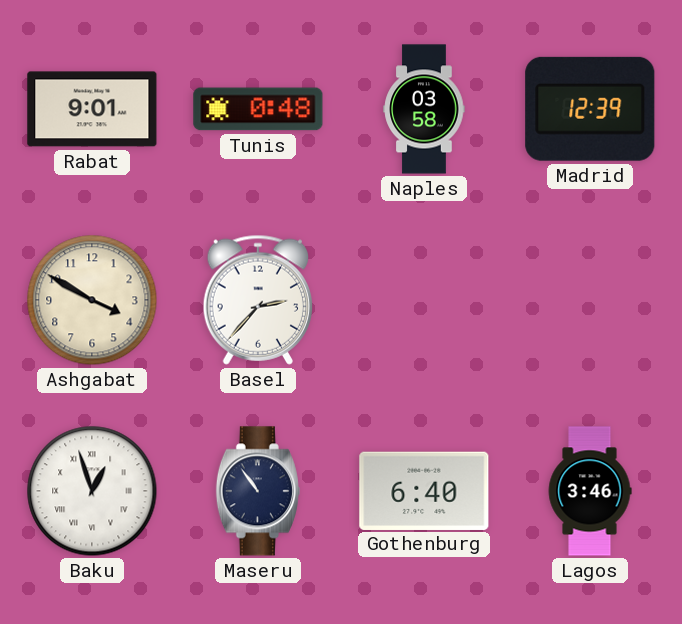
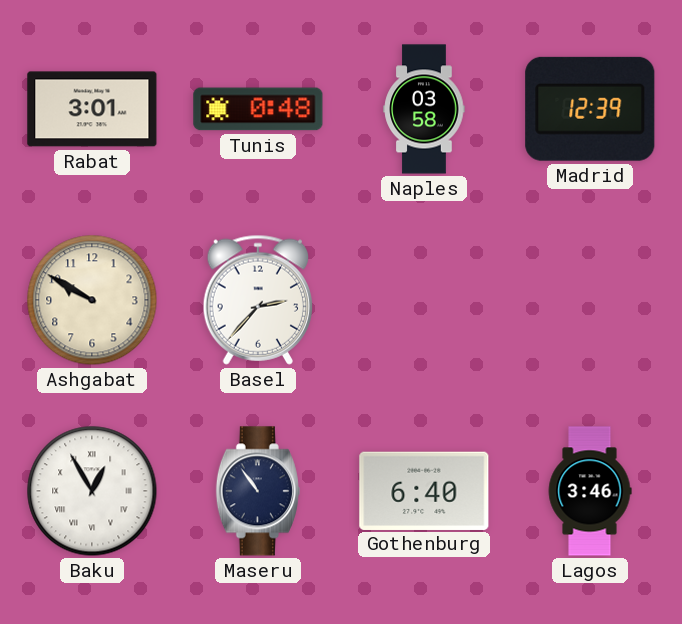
Rabat: 9:01 -> 3:01
Ashgabat: 3:50 -> 9:50
Baku: 12:57 -> 12:55
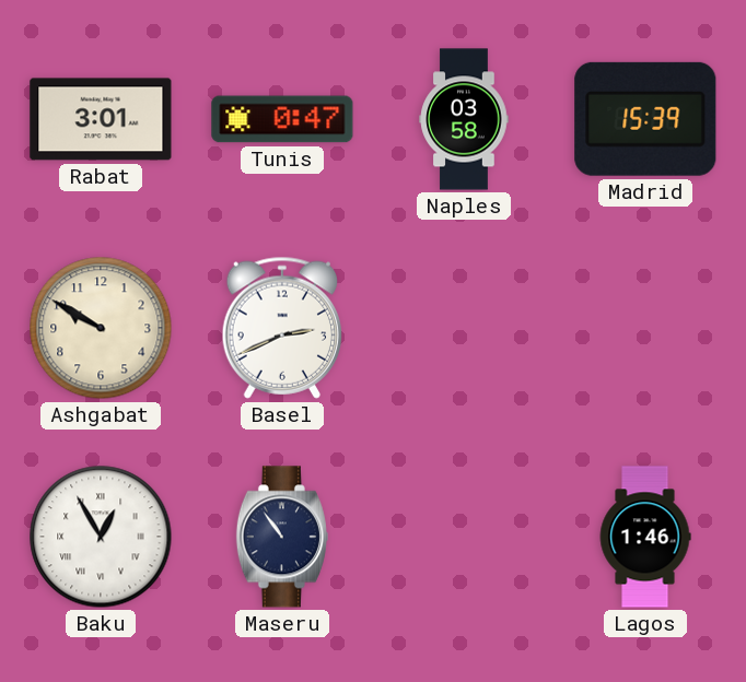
Tunis: 0:48 -> 0:47
Madrid: 12:39 -> 15:39
Basel: 2:37 -> 2:41
Gothenburg: 6:40 -> none
Lagos: 3:46 -> 1:46
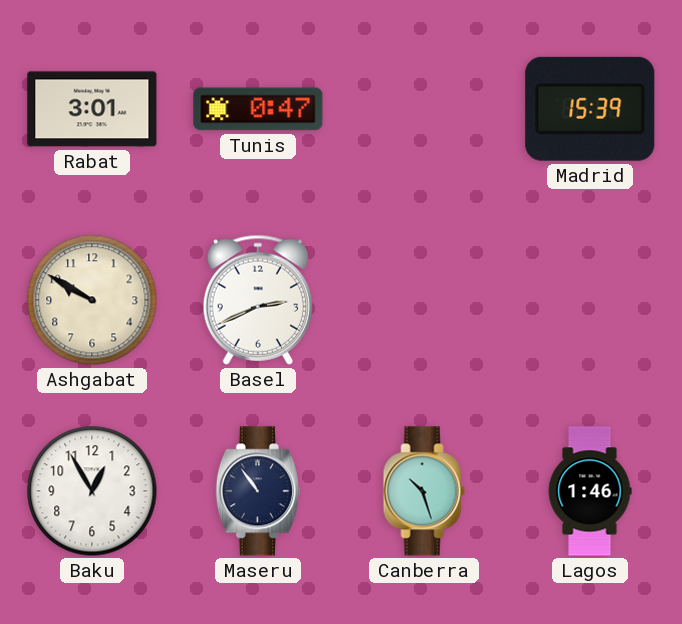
Naples: 03:58 -> none
Baku numerals: Roman -> Arabic
Canberra: none -> 10:27
